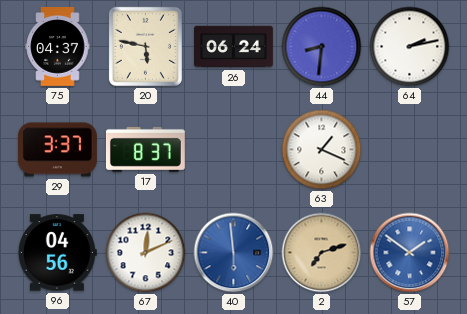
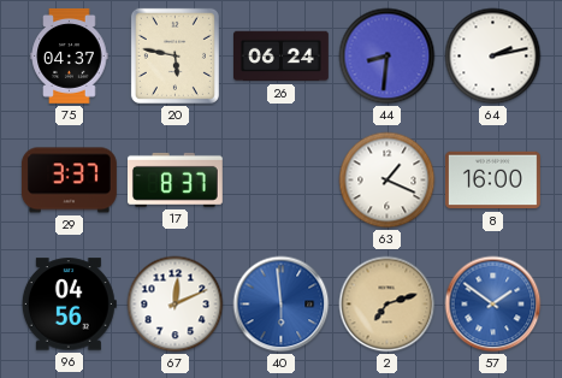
8: none -> 16:00
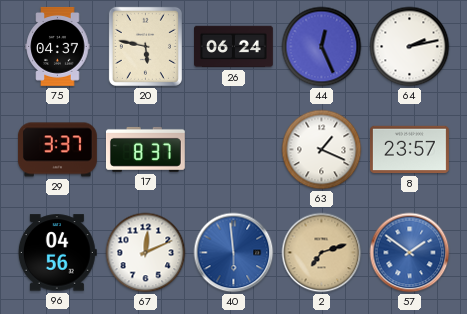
44: 8:31 -> 12:26
8: 16:00 -> 23:57
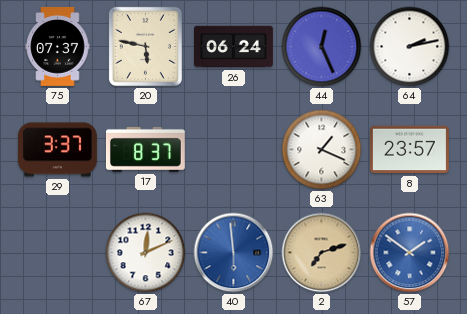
75: 04:37 -> 07:37
96: 04:56 -> none
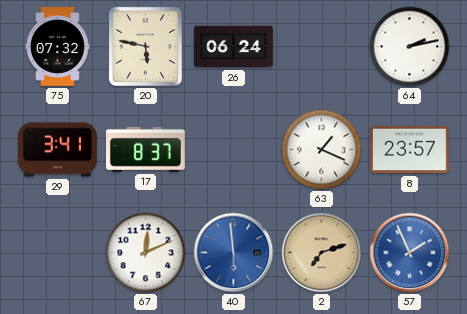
75: 07:37 -> 07:32
44: 12:26 -> none
29: 3:37 -> 3:41
57: 1:51 -> 1:56
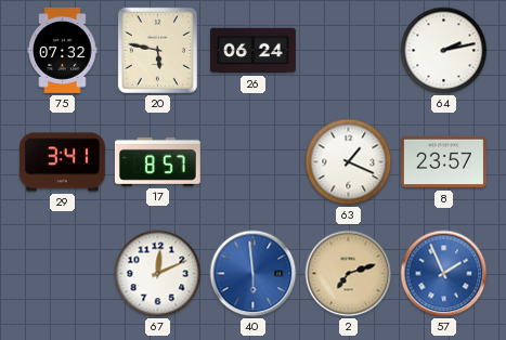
17: 8:37 -> 8:57
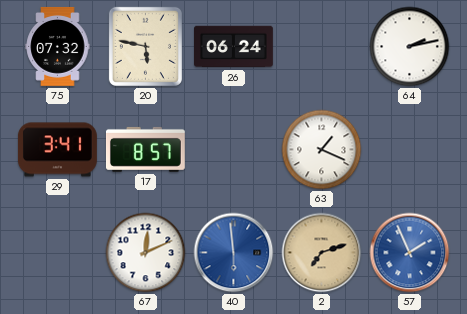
8: 23:57 -> none
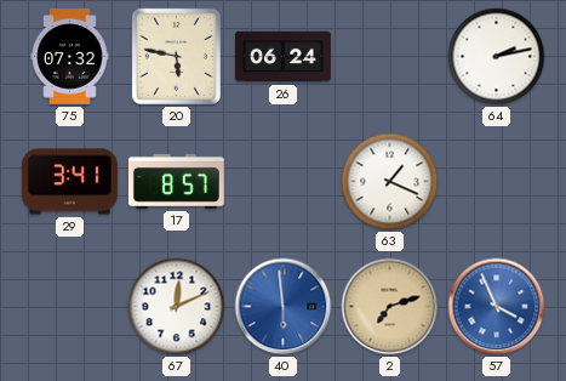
57: 1:56 -> 3:56
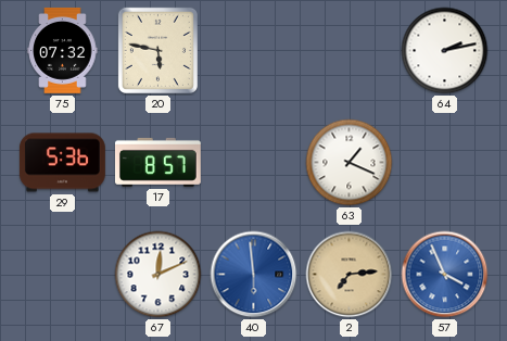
26: 06:24 -> none
29: 3:41 -> 5:36
2: 7:12 -> 7:14
